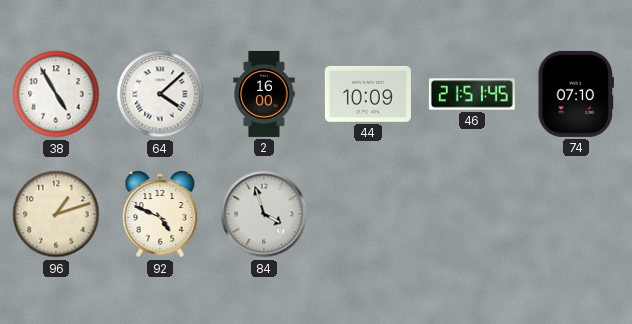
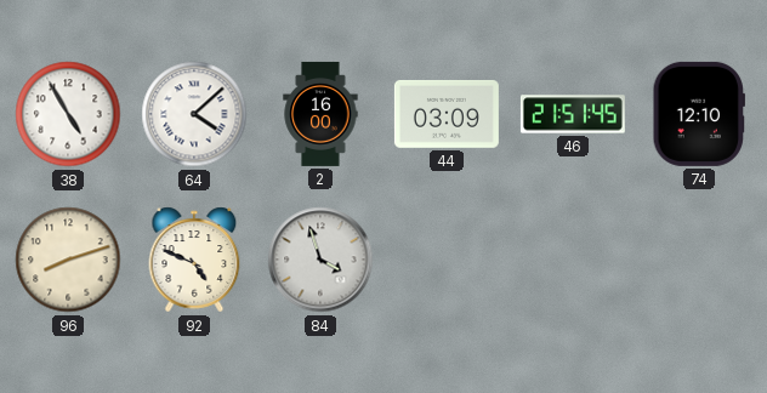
44: 10:09 -> 03:09
74: 07:10 -> 12:10
96: 1:12 -> 8:12
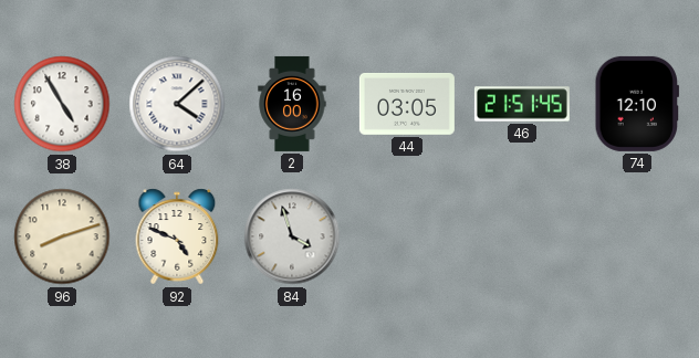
44: 03:09 -> 03:05
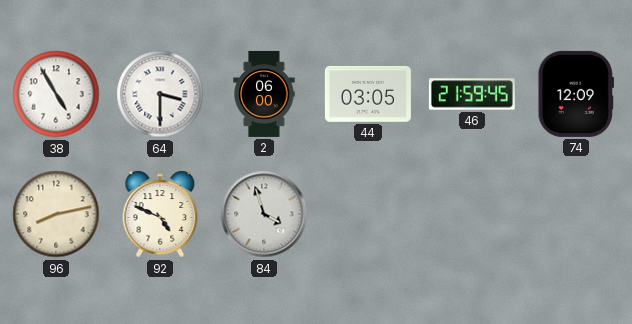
64: 4:08 -> 3:30
2: 16:00 -> 06:00
46: 21:51 -> 21:59
74: 12:10 -> 12:09
96: 8:12 -> 8:13
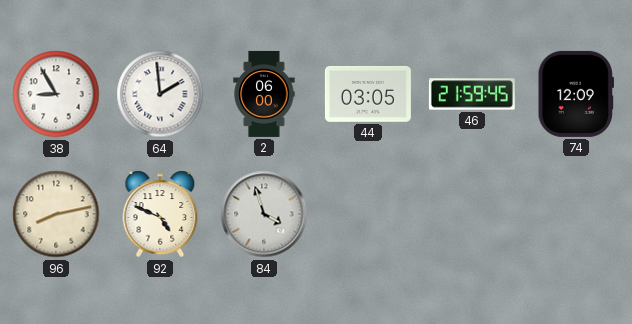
38: 4:55 -> 8:55
64: 3:30 -> 1:59
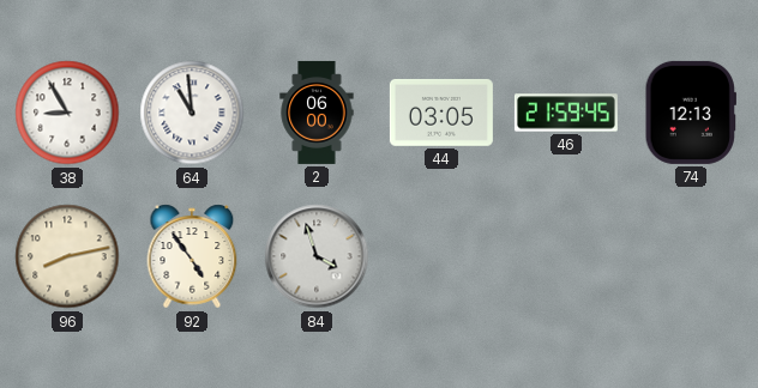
64: 1:59 -> 10:59
74: 12:09 -> 12:13
92: 4:49 -> 4:54
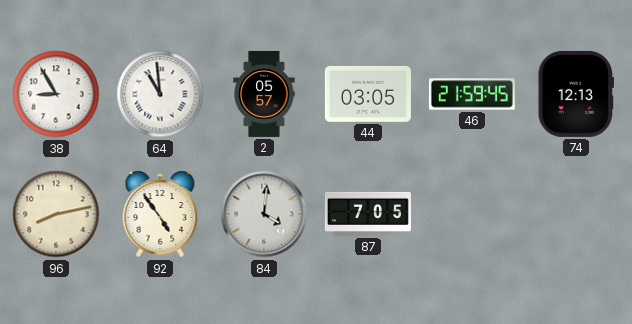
2: 06:00 -> 05:57
84: 3:57 -> 4:01
87: none -> 7:05
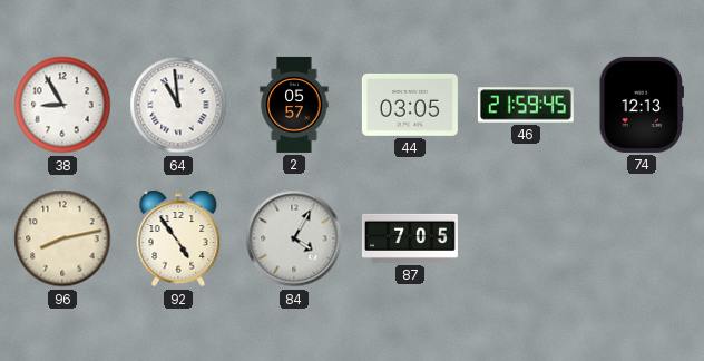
84: 4:01 -> 4:05
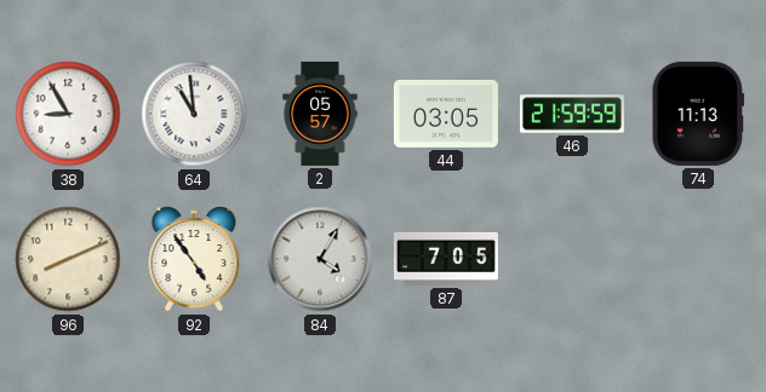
46: 21:59:45 -> 21:59:59
74: 12:13 -> 11:13
96: 8:13 -> 8:11
